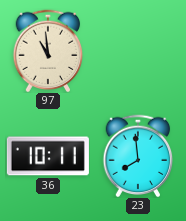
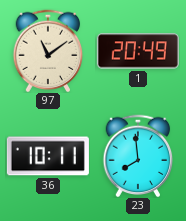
97: 10:59 -> 11:09
1: none -> 20:49
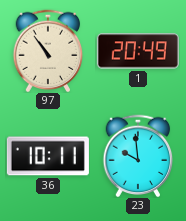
97: 11:09 -> 10:54
23: 7:59 -> 9:59
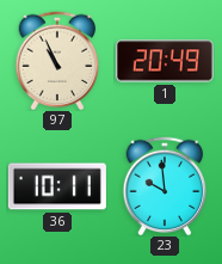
97: 10:54 -> 10:56
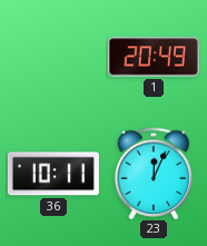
97: 10:56 -> none
23: 9:59 -> 12:04
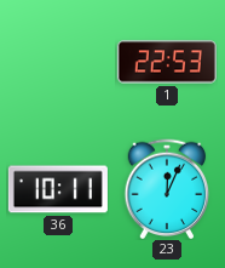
1: 20:49 -> 22:53
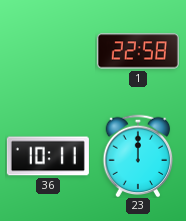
1: 22:53 -> 22:58
23: 12:04 -> 12:00
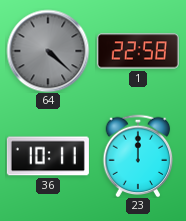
64: none -> 4:22
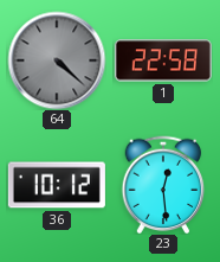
36: 10:11 -> 10:12
23: 12:00 -> 12:29
